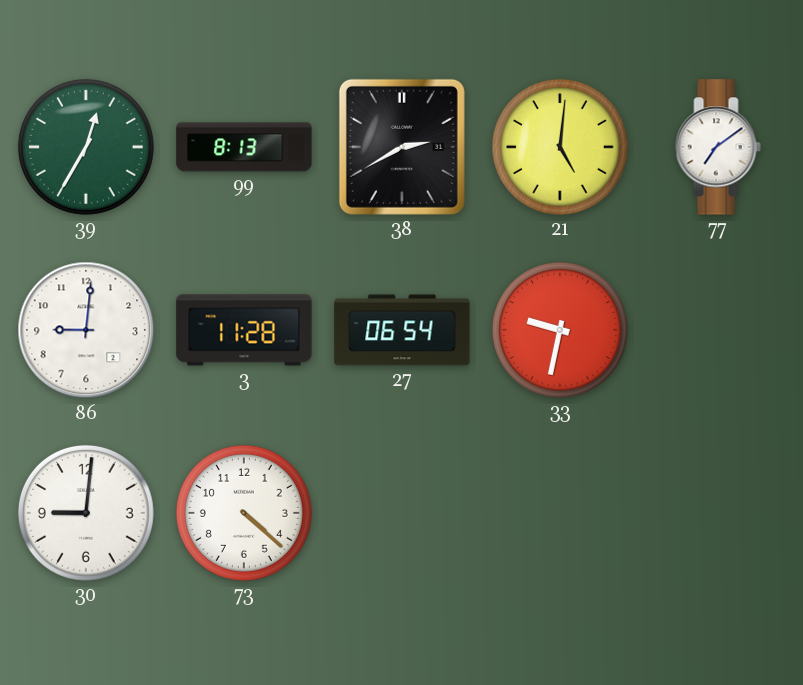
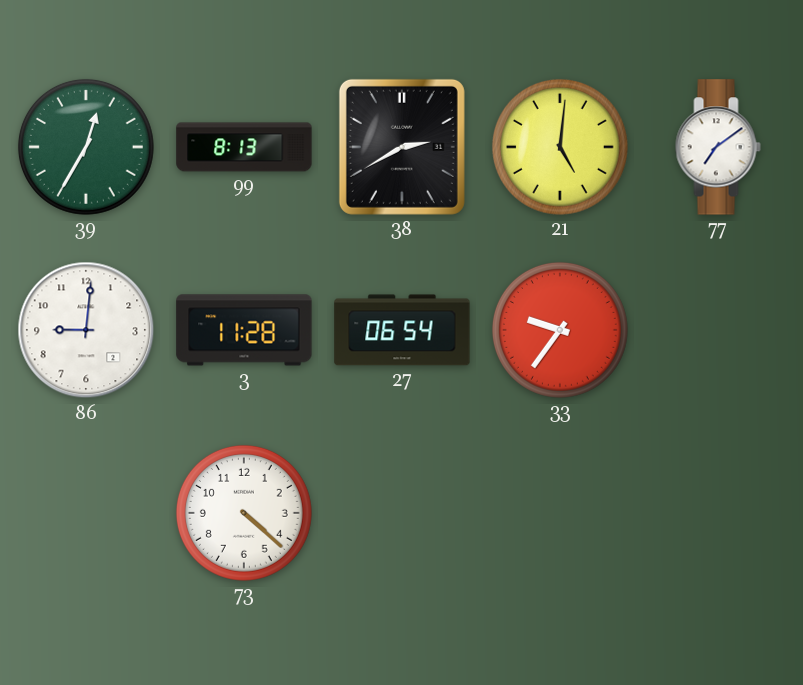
33: 9:32 -> 9:36
30: 9:01 -> none
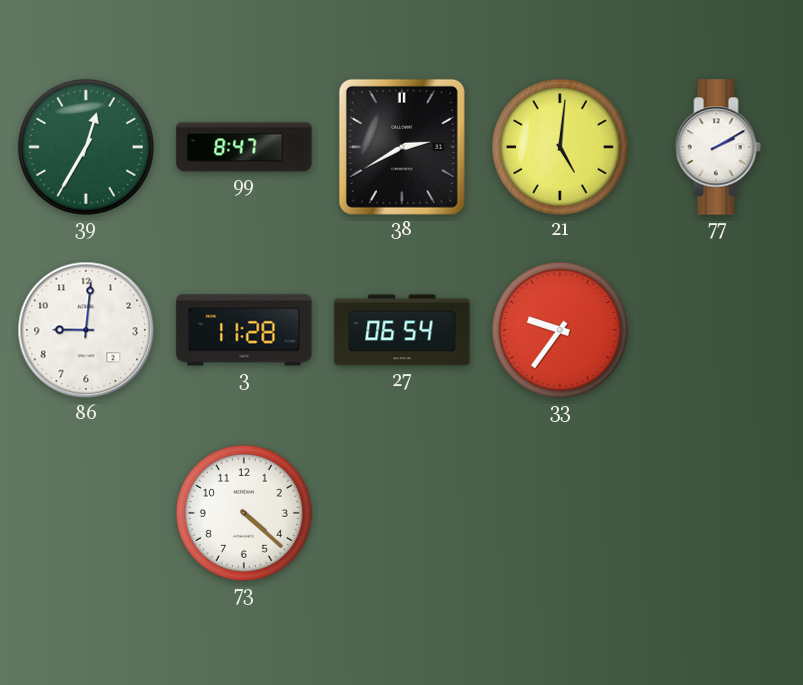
99: 8:13 -> 8:47
77: 7:09 -> 2:10
